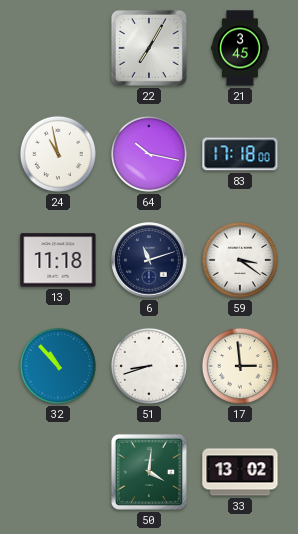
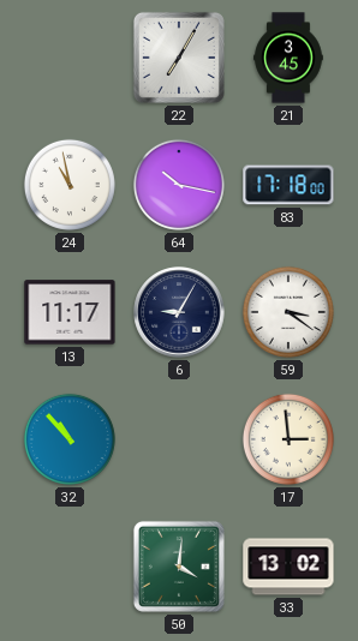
13: 11:18 -> 11:17
6: 11:12 -> 9:05
51: 8:42 -> none
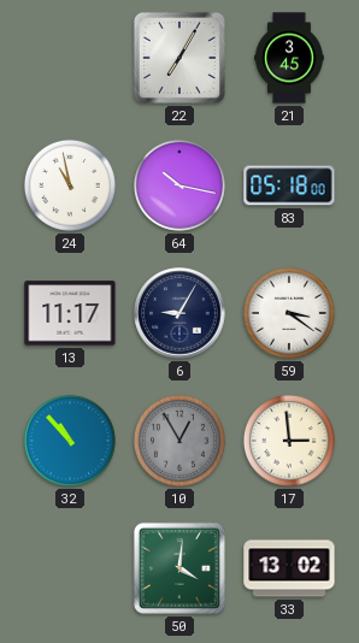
83: 17:18 -> 05:18
10: none -> 12:55
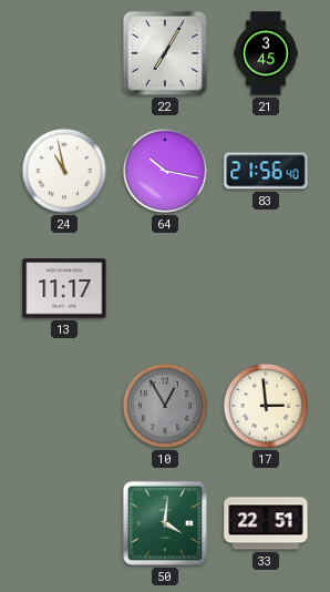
83: 05:18 -> 21:56
6: 9:05 -> none
59: 3:21 -> none
32: 10:53 -> none
33: 13:02 -> 22:51
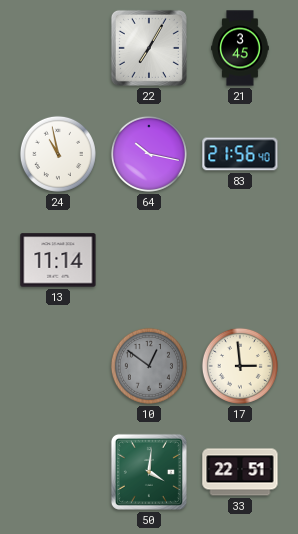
13: 11:17 -> 11:14
10: 12:55 -> 12:51
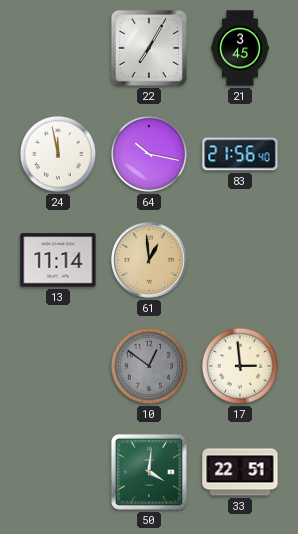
24: 10:58 -> 11:58
61: none -> 12:59
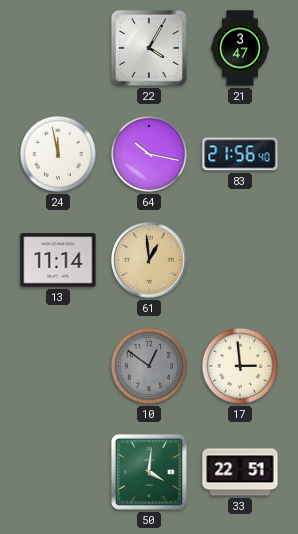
22: 7:05 -> 4:05
21: 3:45 -> 3:47
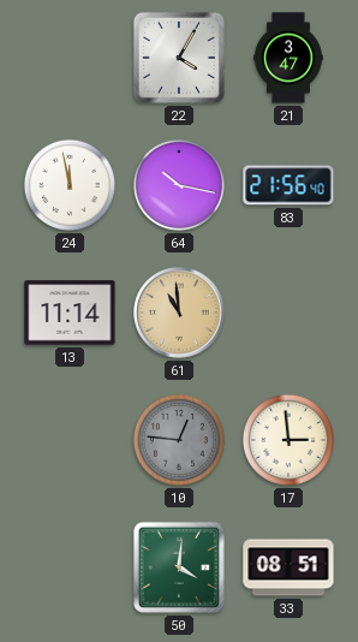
61: 12:59 -> 10:59
10: 12:51 -> 12:46
33: 22:51 -> 08:51
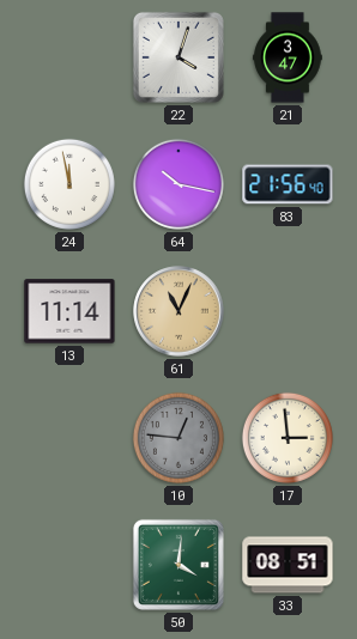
22: 4:05 -> 4:03
61: 10:59 -> 11:04
